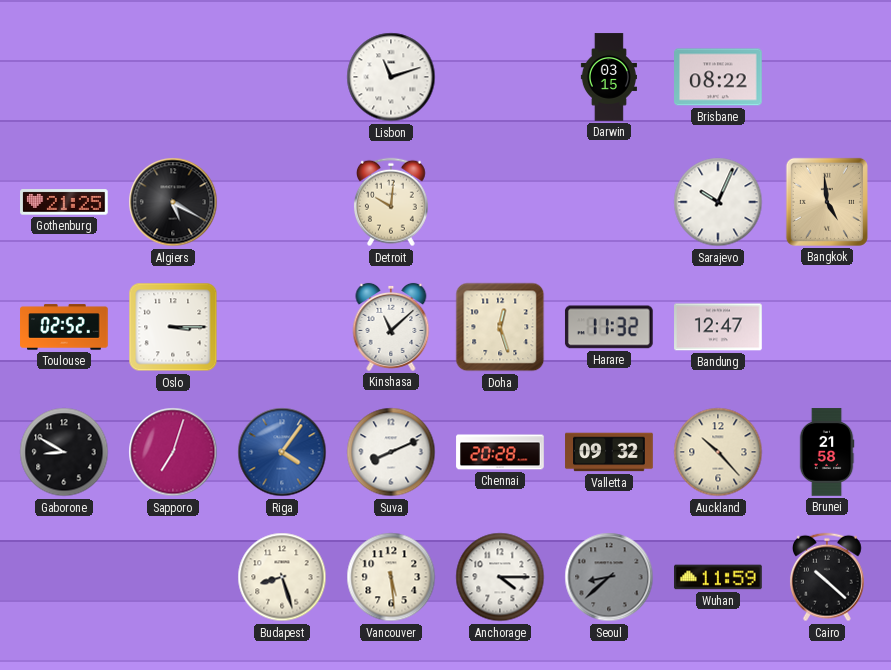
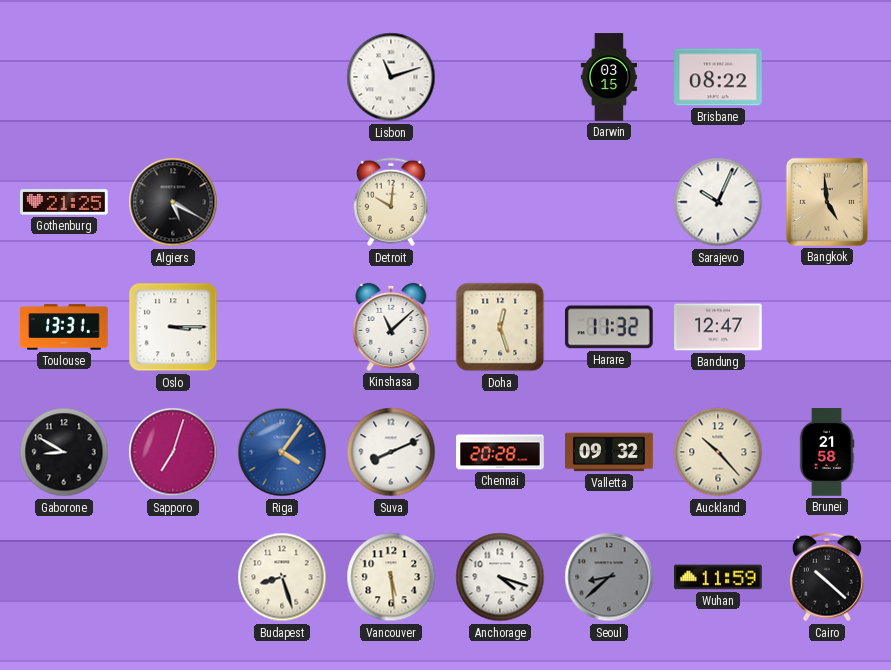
Toulouse: 02:52 -> 13:31
Anchorage: 4:15 -> 4:18
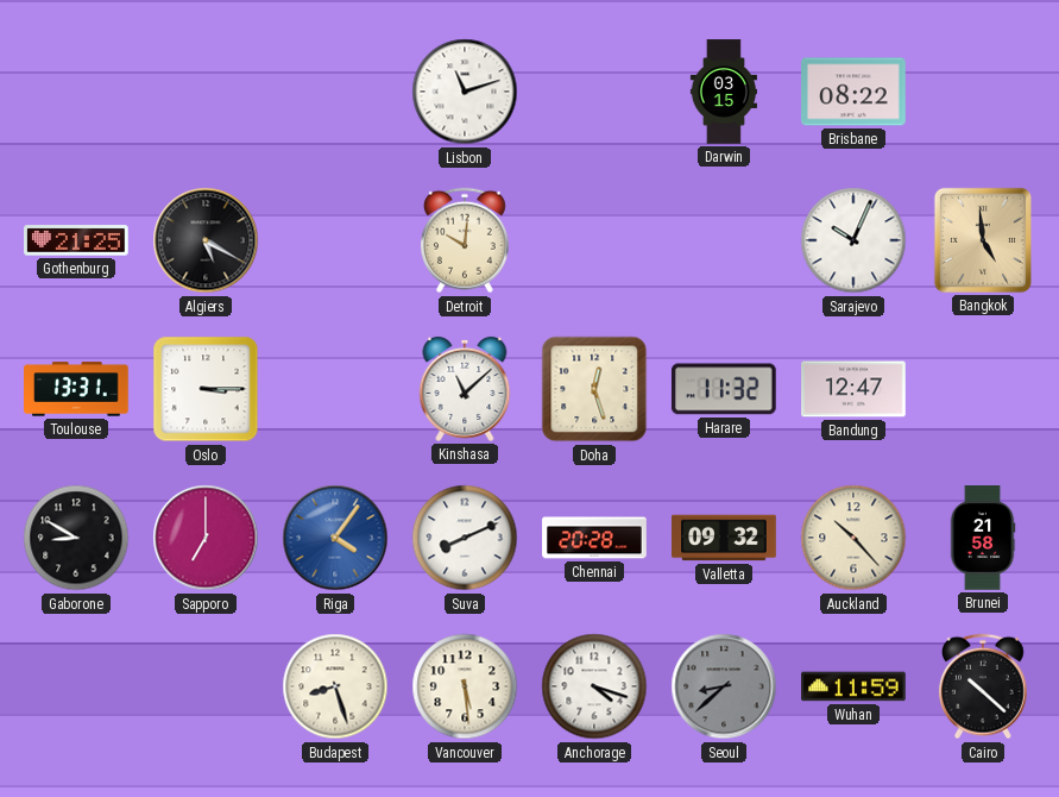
Sapporo: 7:03 -> 7:00
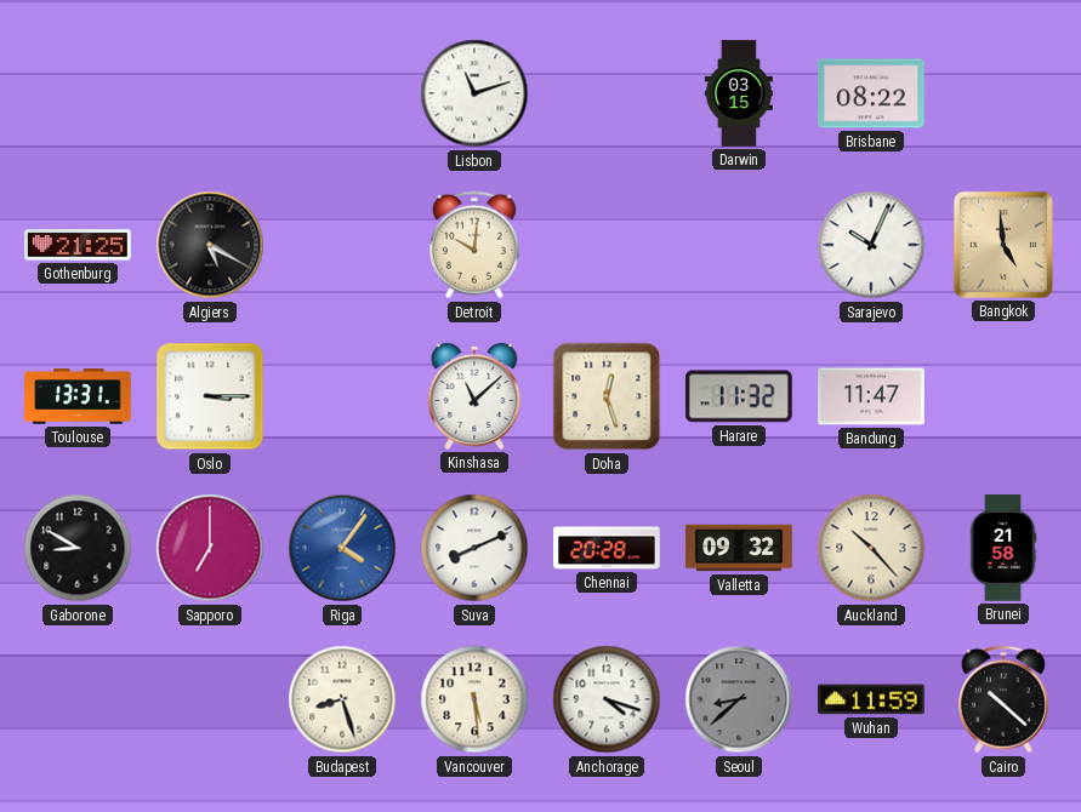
Bandung: 12:47 -> 11:47
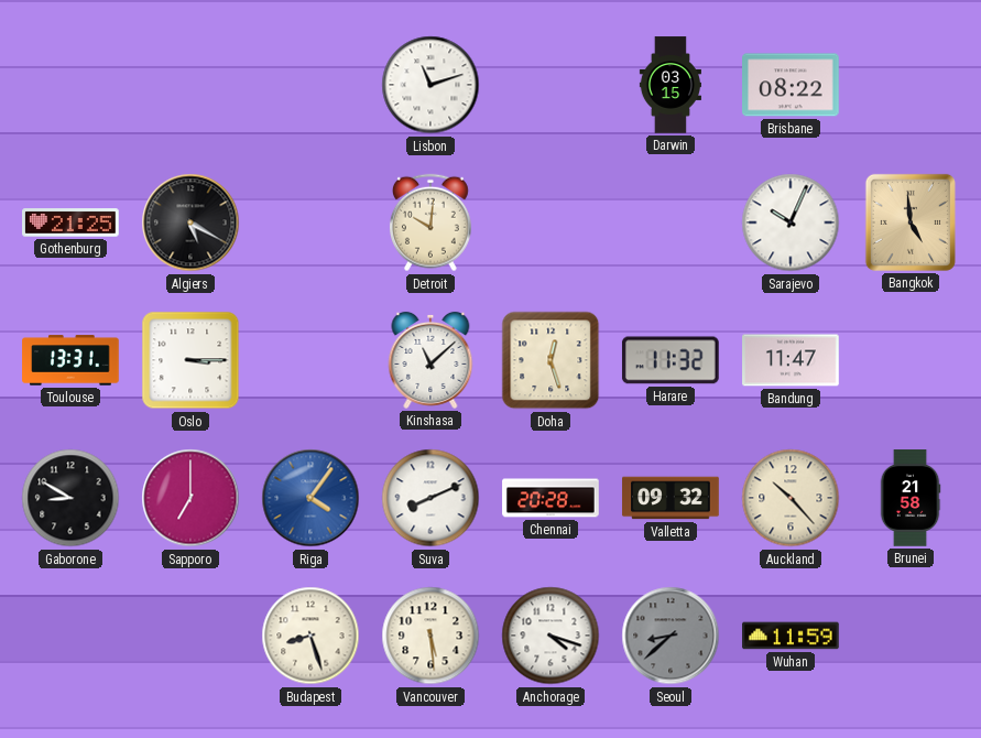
Cairo: 10:22 -> none
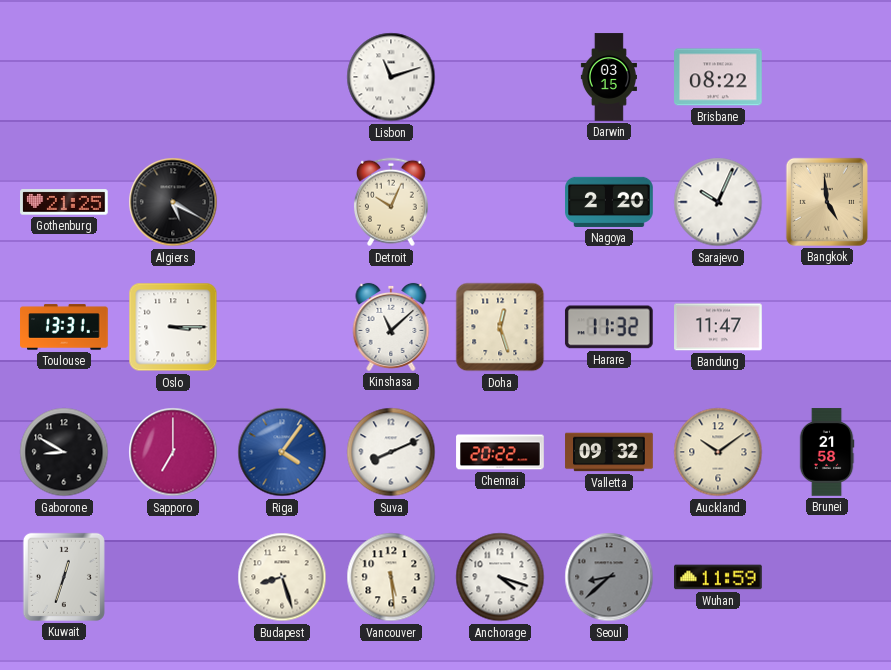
Detroit: 10:01 -> 10:04
Nagoya: none -> 2:20
Chennai: 20:28 -> 20:22
Auckland: 10:23 -> 10:09
Kuwait: none -> 12:33
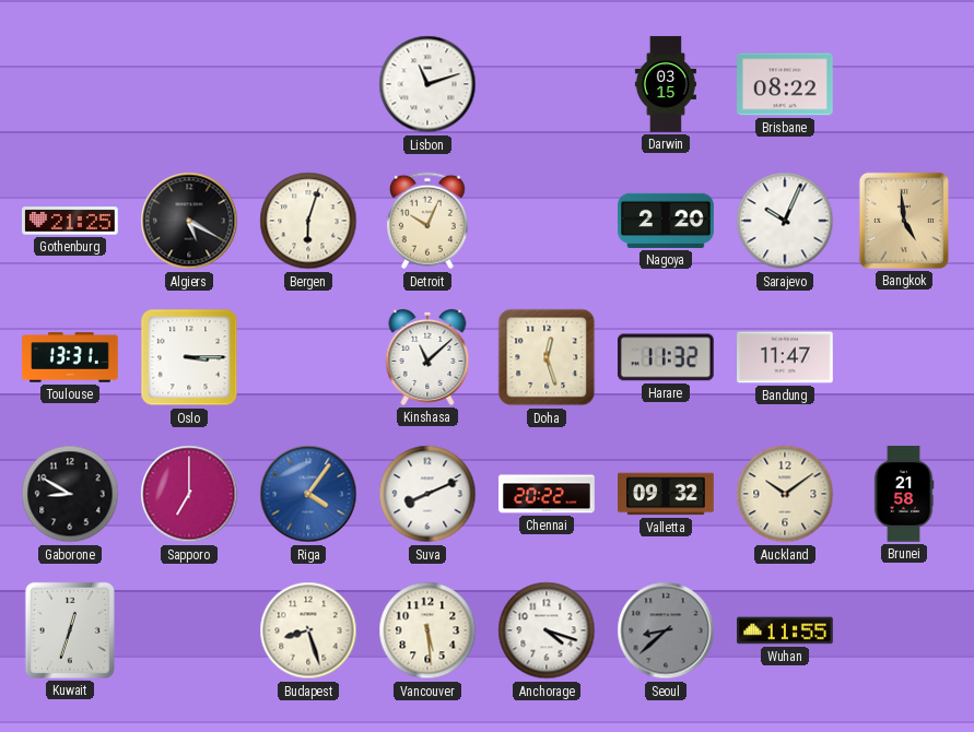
Bergen: none -> 6:03
Wuhan: 11:59 -> 11:55
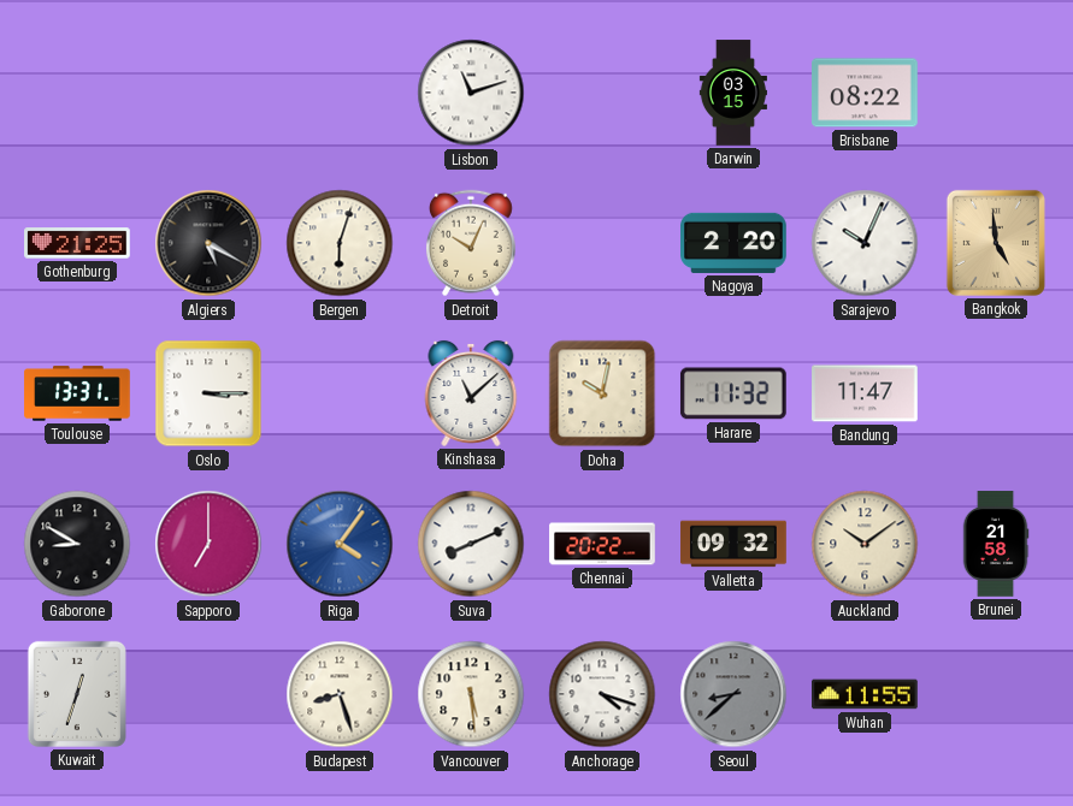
Doha: 12:27 -> 10:02
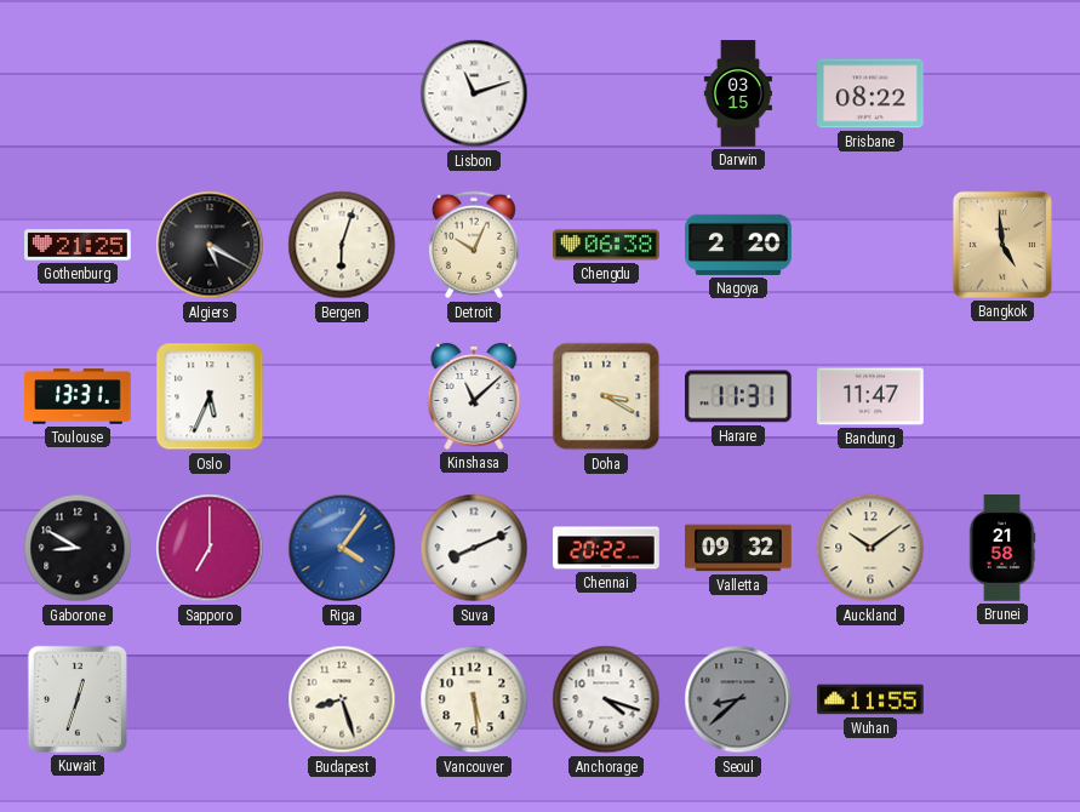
Chengdu: none -> 06:38
Sarajevo: 10:04 -> none
Oslo: 3:15 -> 5:34
Doha: 10:02 -> 3:20
Harare: 11:32 -> 11:31
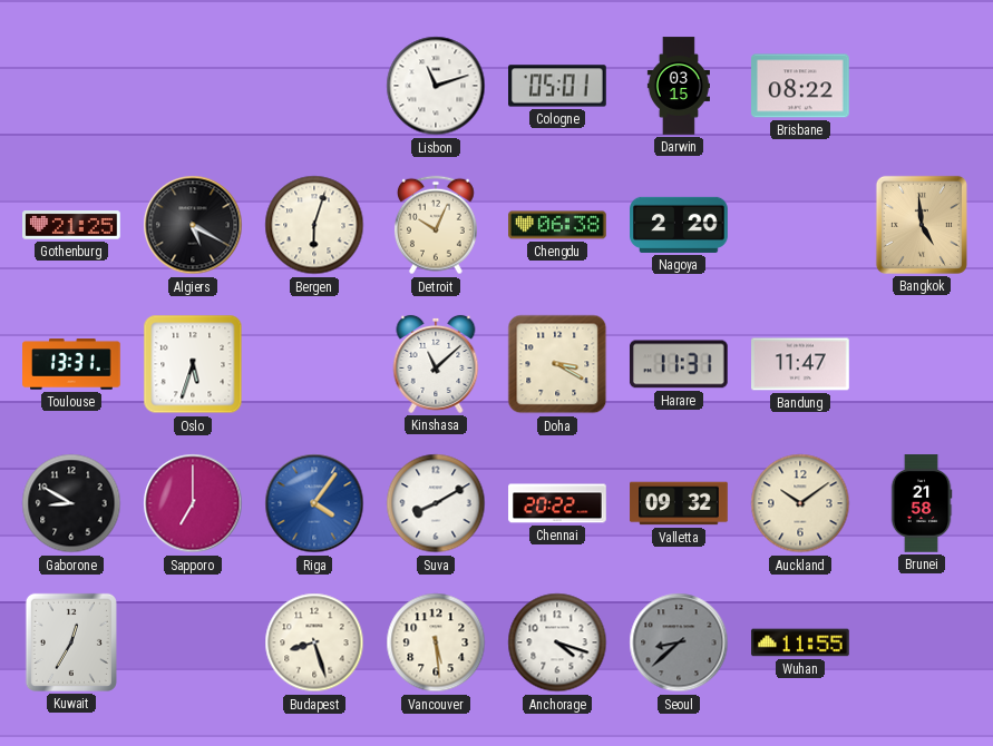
Cologne: none -> 05:01
Oslo: 5:34 -> 5:33
Suva: 8:11 -> 8:10
Kuwait: 12:33 -> 12:35
